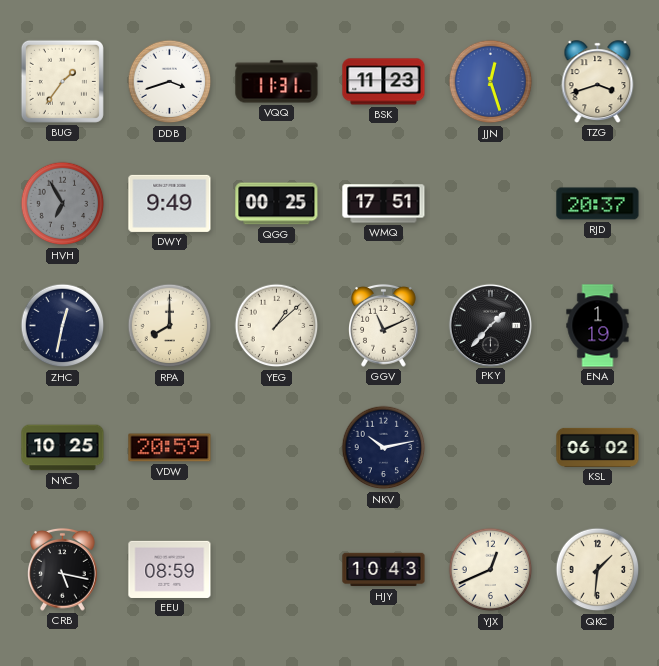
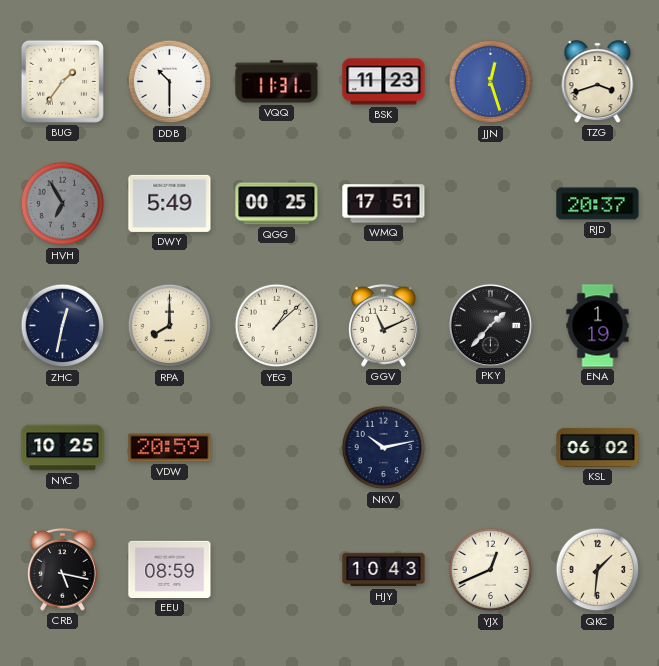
DDB: 3:42 -> 10:30
DWY: 9:49 -> 5:49
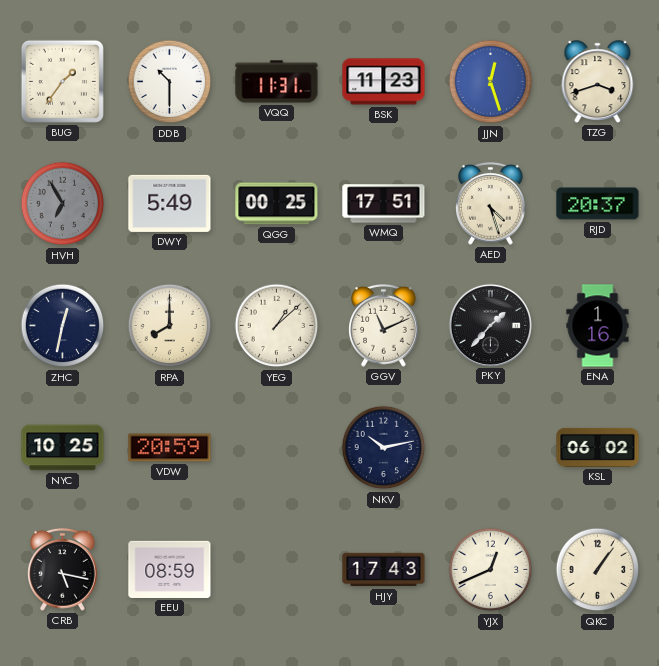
AED: none -> 4:27
ENA: 1:19 -> 1:16
HJY: 10:43 -> 17:43
QKC: 1:31 -> 1:06
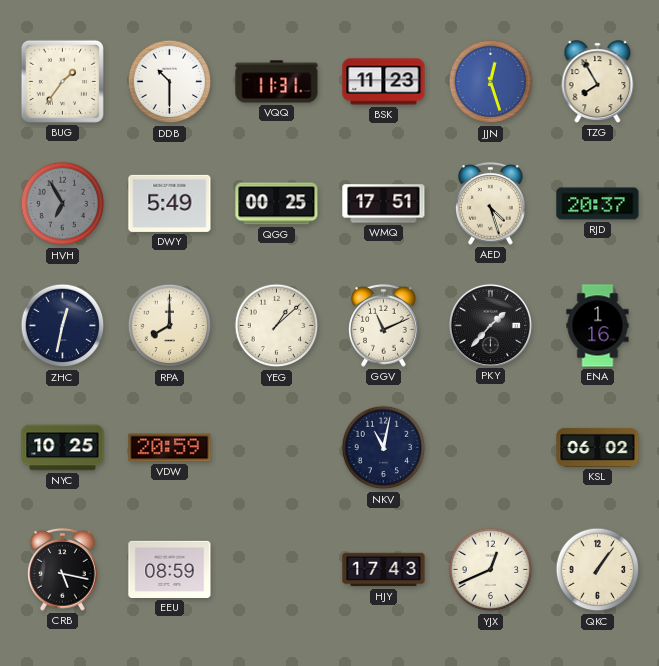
TZG: 3:42 -> 7:55
NKV: 10:13 -> 11:02
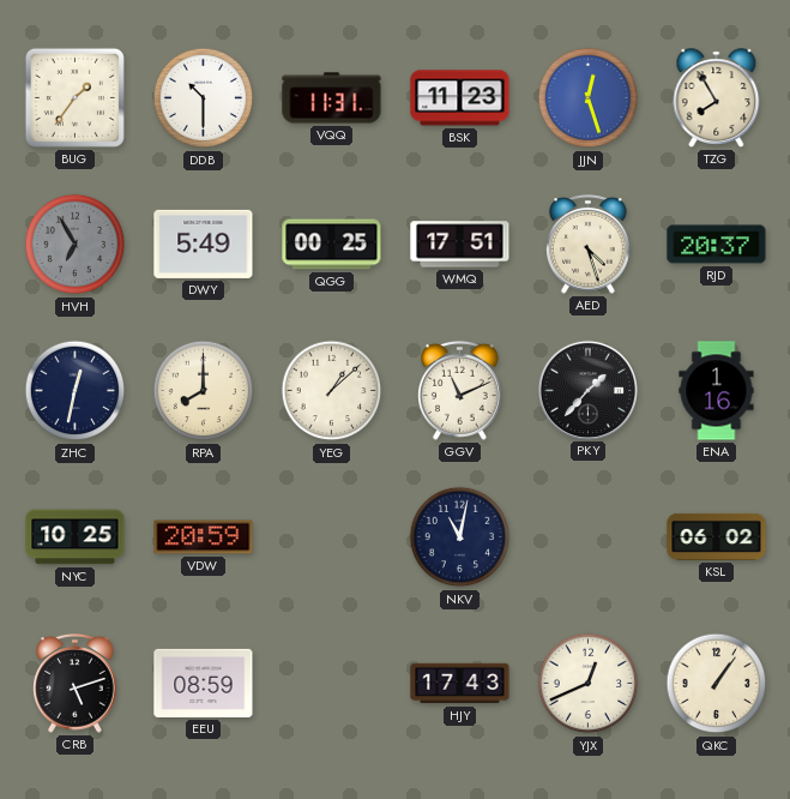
CRB: 5:17 -> 5:12
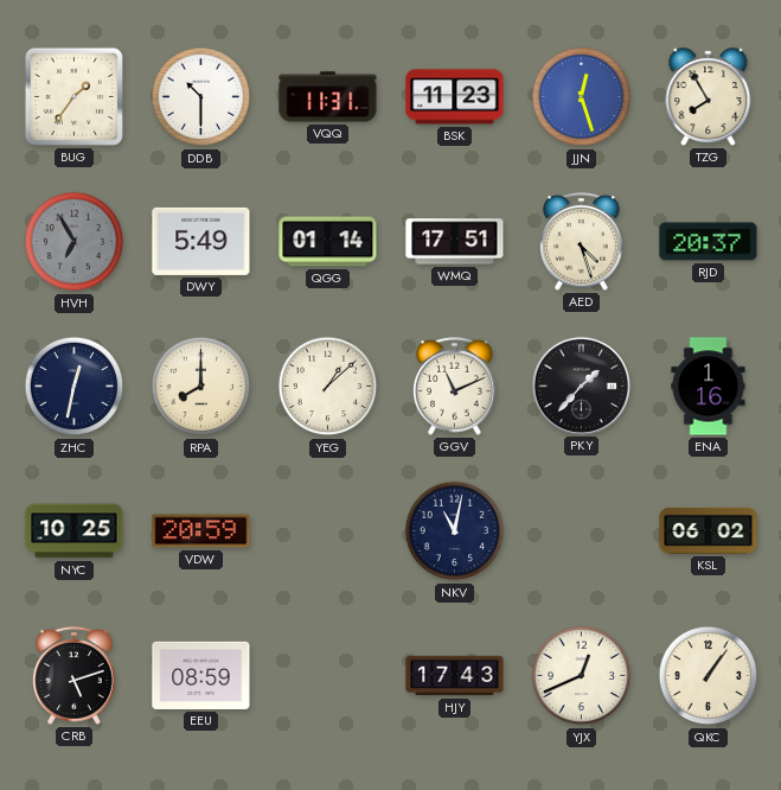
QGG: 00:25 -> 01:14
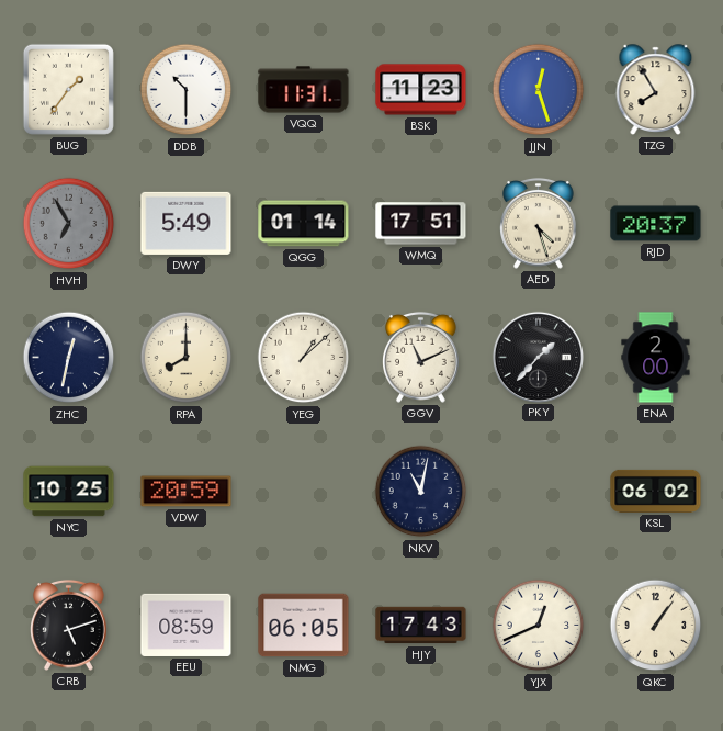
ENA: 1:16 -> 2:00
NMG: none -> 06:05
